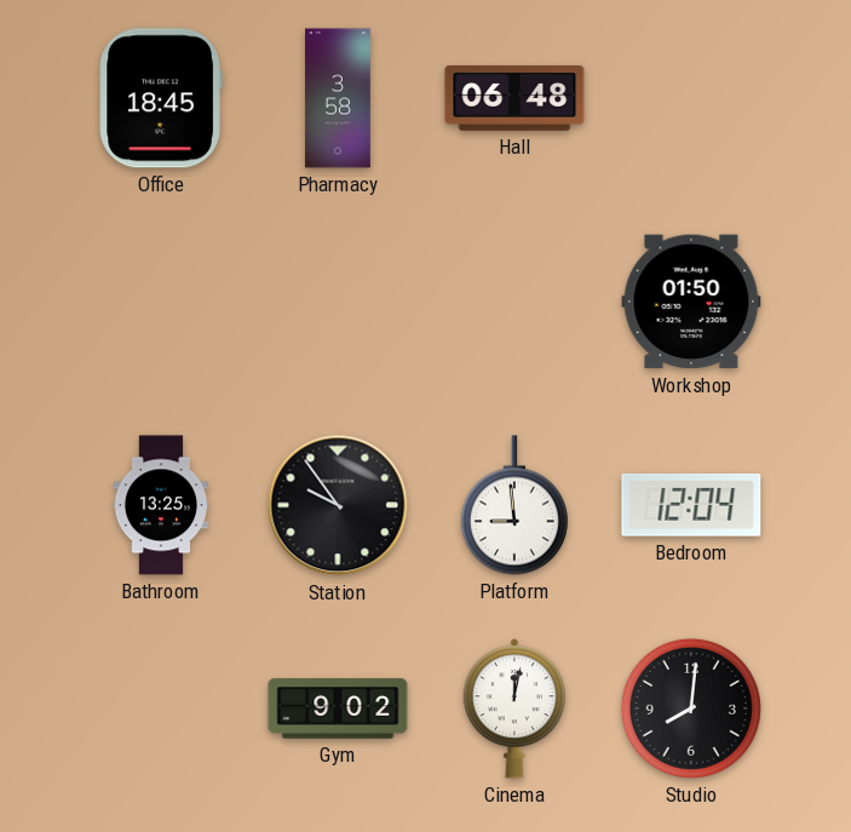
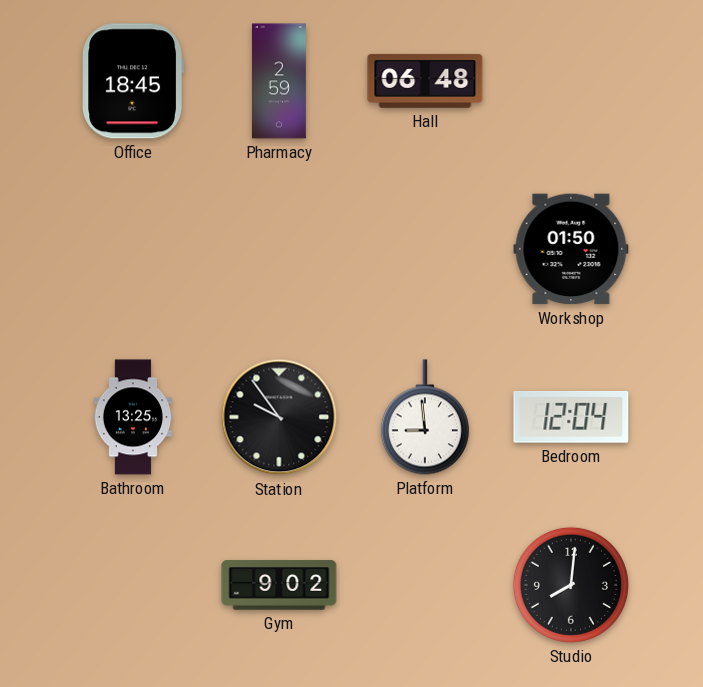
Pharmacy: 3:58 -> 2:59
Cinema: 12:02 -> none
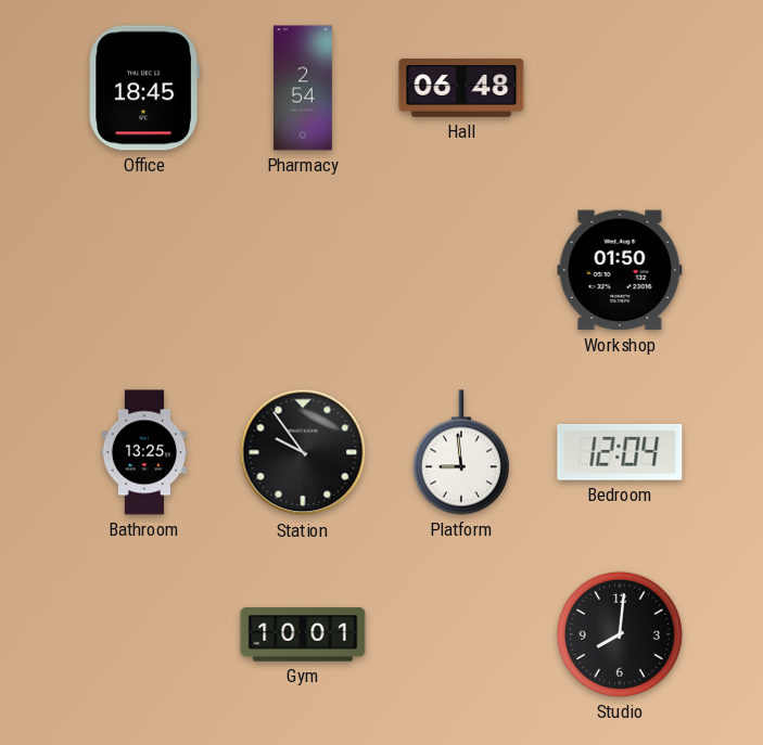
Pharmacy: 2:59 -> 2:54
Gym: 9:02 -> 10:01
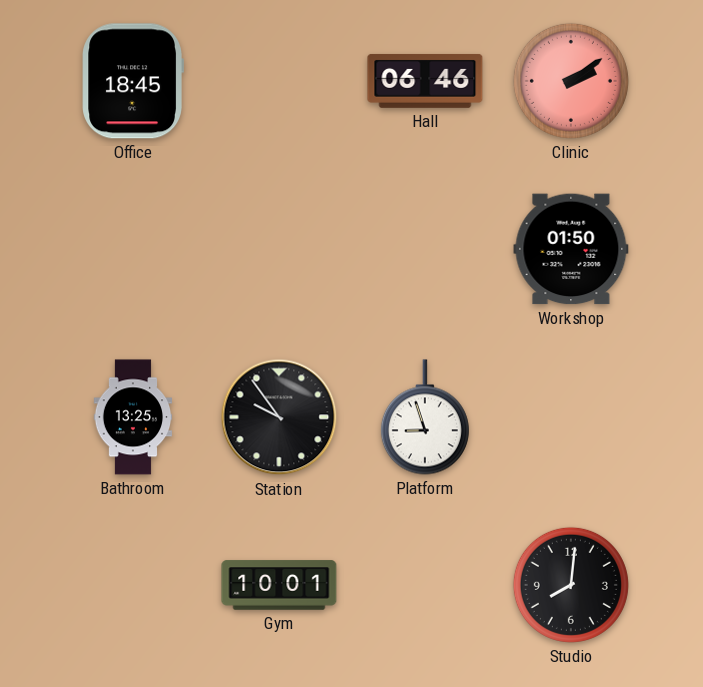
Pharmacy: 2:54 -> none
Hall: 06:48 -> 06:46
Clinic: none -> 2:09
Platform: 8:59 -> 8:57
Bedroom: 12:04 -> none
